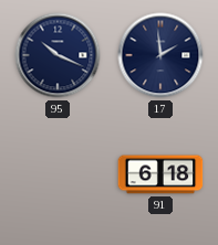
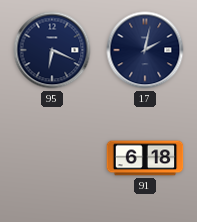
95: 10:19 -> 6:19
17: 1:59 -> 2:02
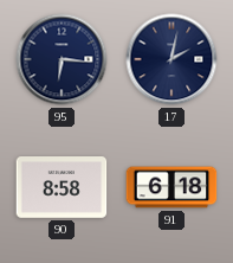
95: 6:19 -> 6:16
90: none -> 8:58
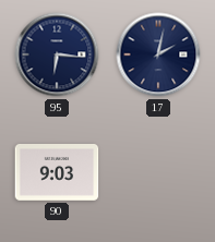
90: 8:58 -> 9:03
91: 6:18 -> none
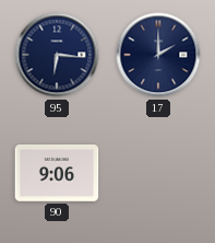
17: 2:02 -> 2:00
90: 9:03 -> 9:06
